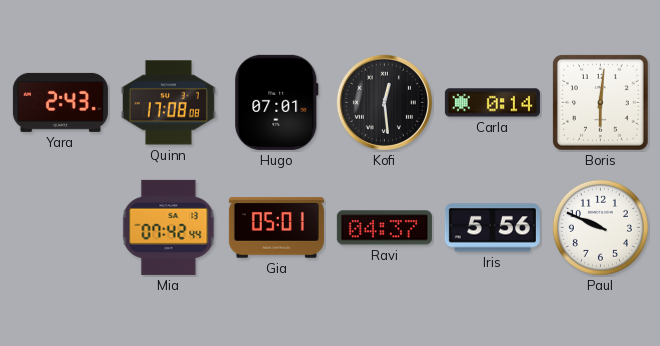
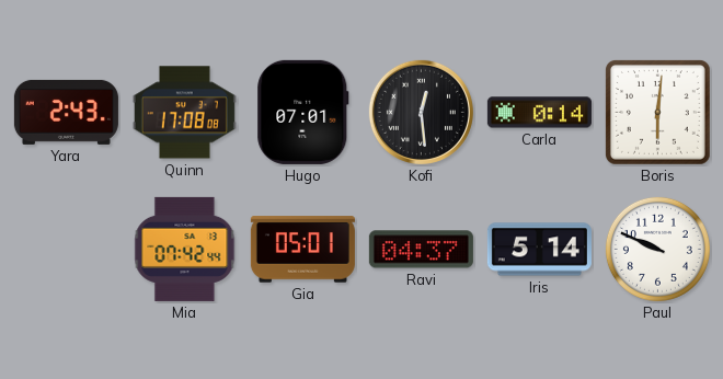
Iris: 5:56 -> 5:14
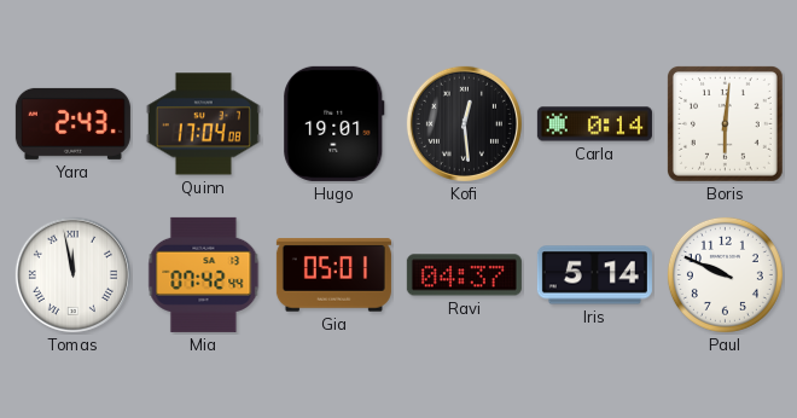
Quinn: 17:08 -> 17:04
Hugo: 07:01 -> 19:01
Tomas: none -> 11:58
